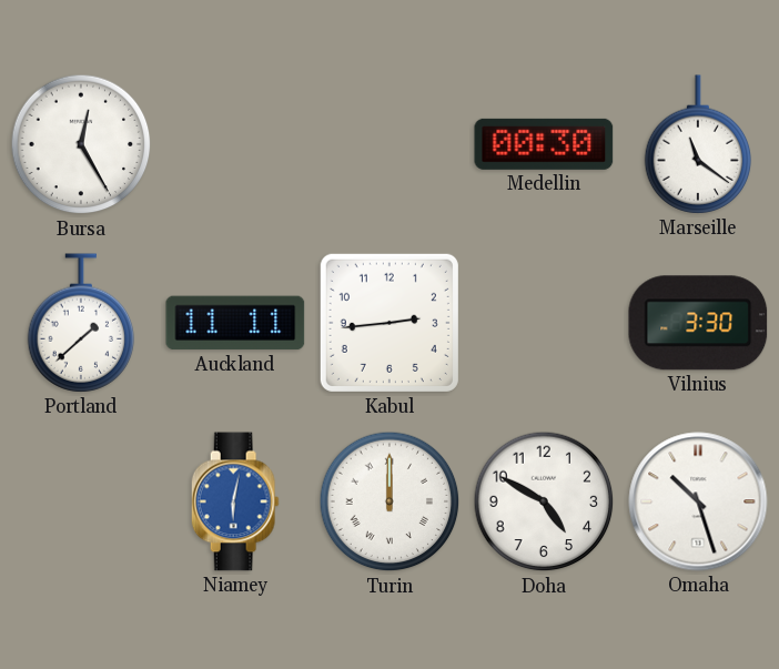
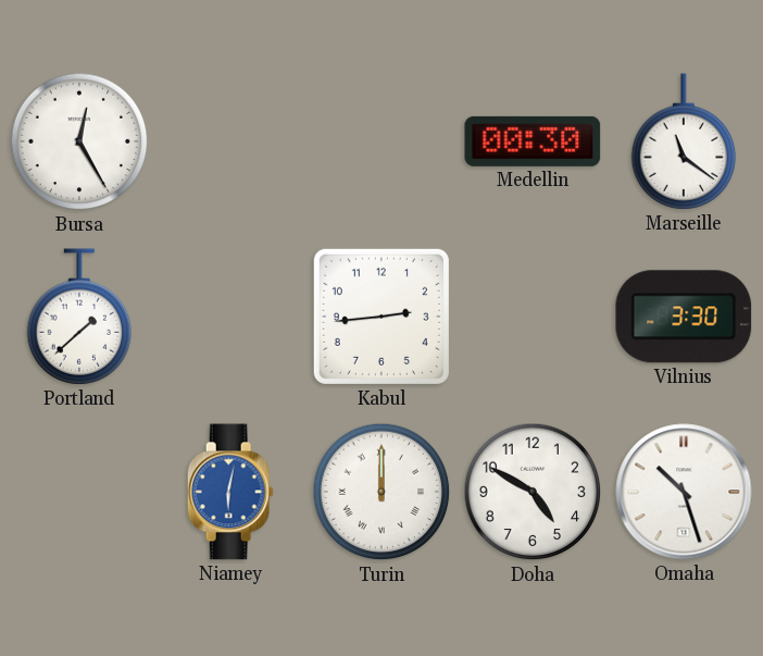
Auckland: 11:11 -> none
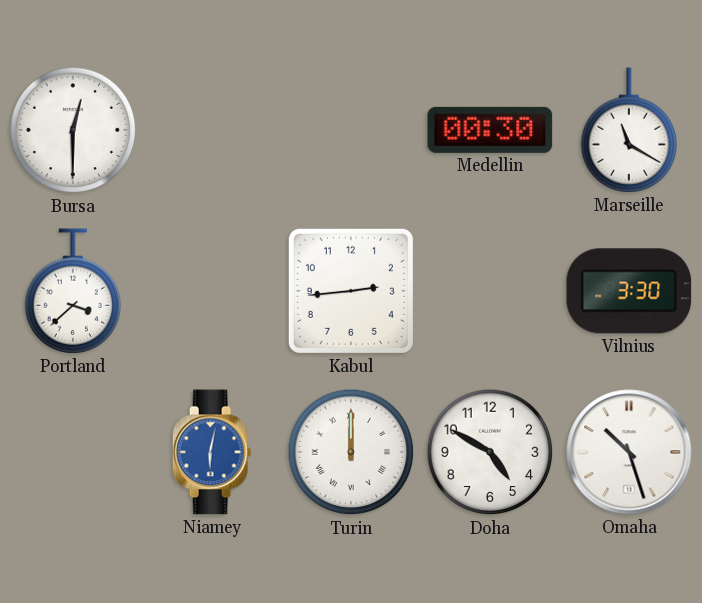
Bursa: 12:25 -> 12:30
Marseille: 11:21 -> 11:20
Portland: 1:38 -> 3:38
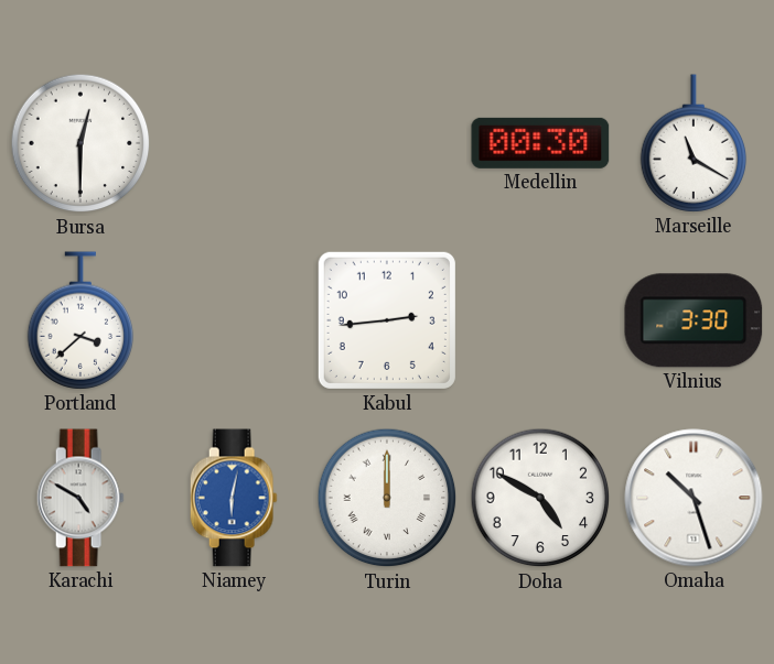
Karachi: none -> 4:50
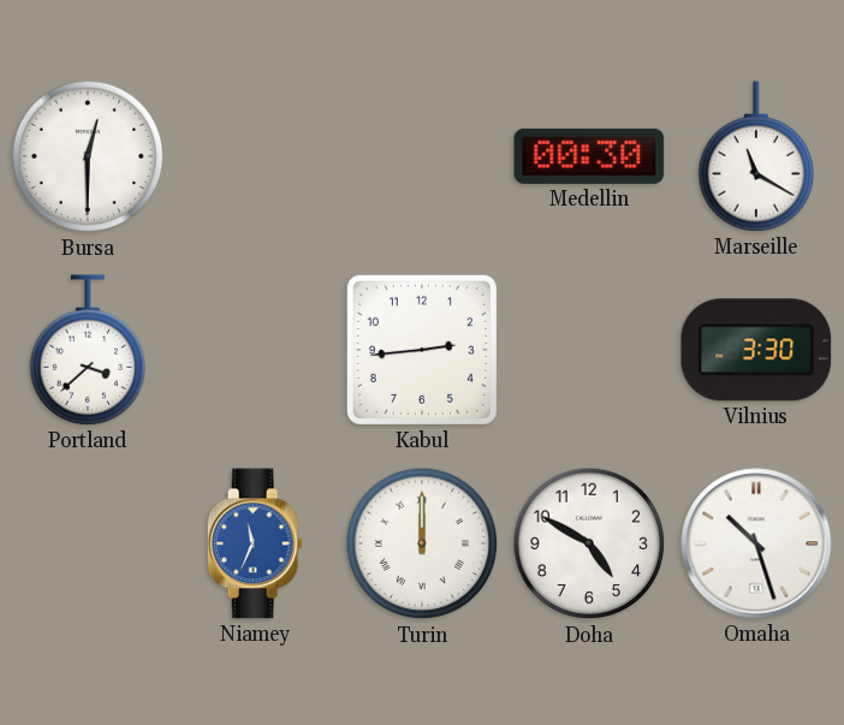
Karachi: 4:50 -> none
Niamey: 6:02 -> 11:34
